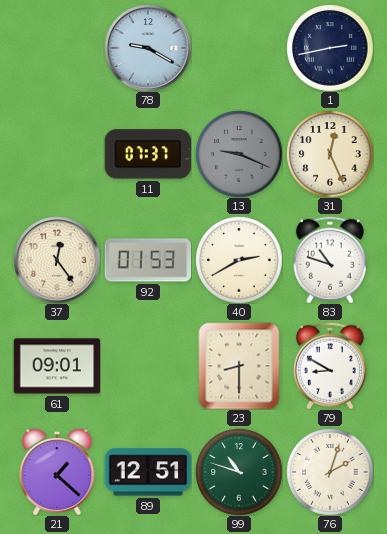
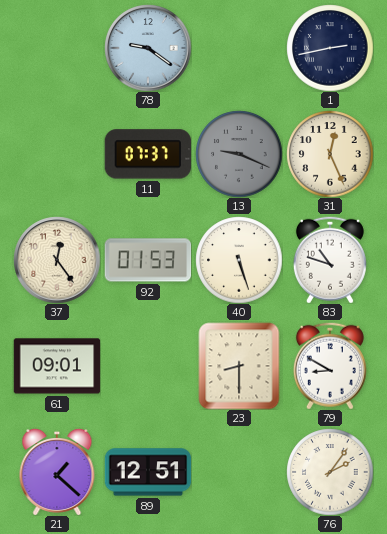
78: 9:20 -> 9:21
40: 2:40 -> 5:27
99: 10:48 -> none
76: 2:03 -> 2:06
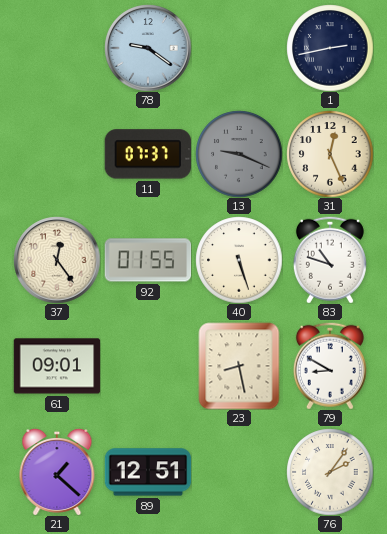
92: 01:53 -> 01:55
23: 8:30 -> 8:28
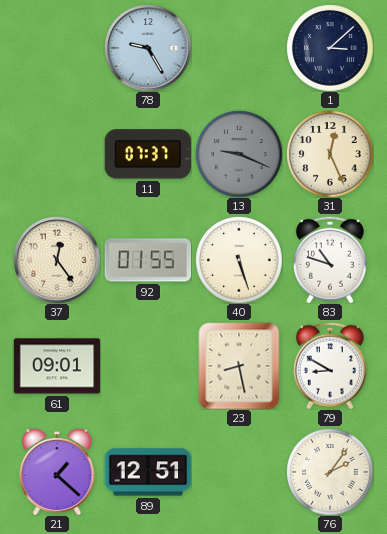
78: 9:21 -> 9:25
1: 2:43 -> 3:08
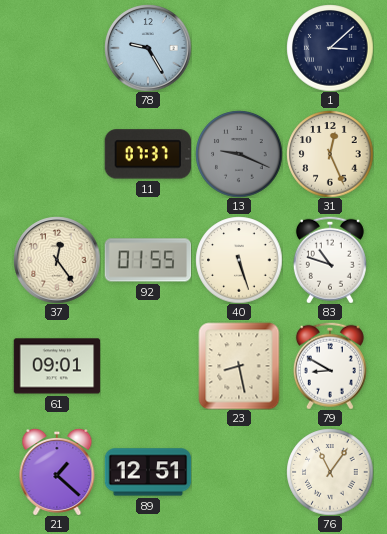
76: 2:06 -> 11:06
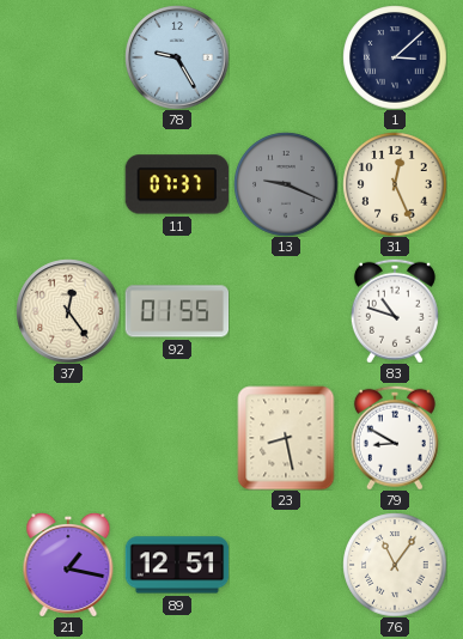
40: 5:27 -> none
61: 09:01 -> none
21: 1:22 -> 1:17
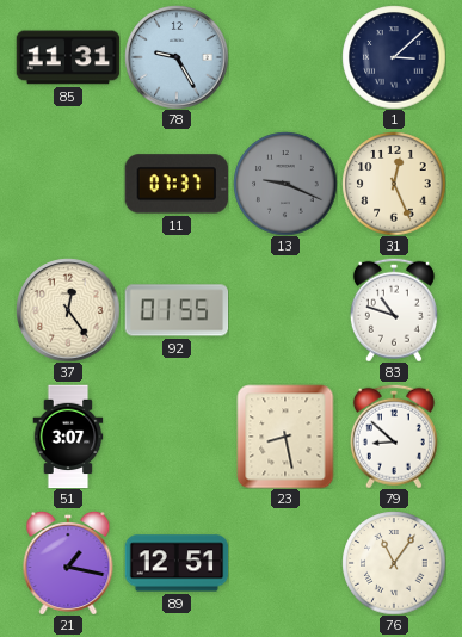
85: none -> 11:31
51: none -> 3:07
79: 8:50 -> 8:52
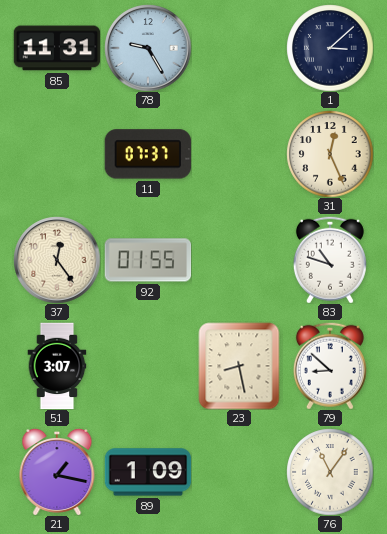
13: 9:19 -> none
89: 12:51 -> 1:09
